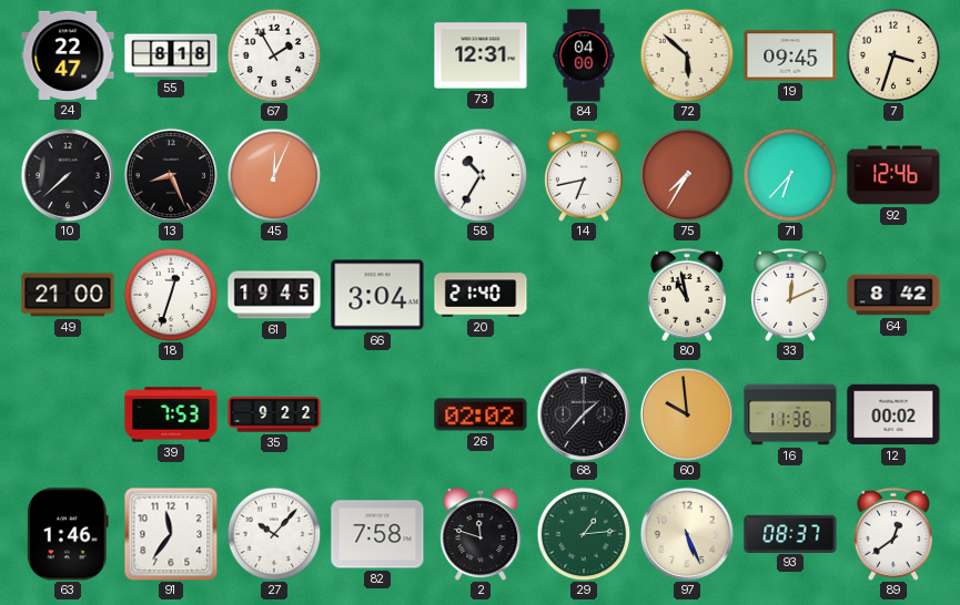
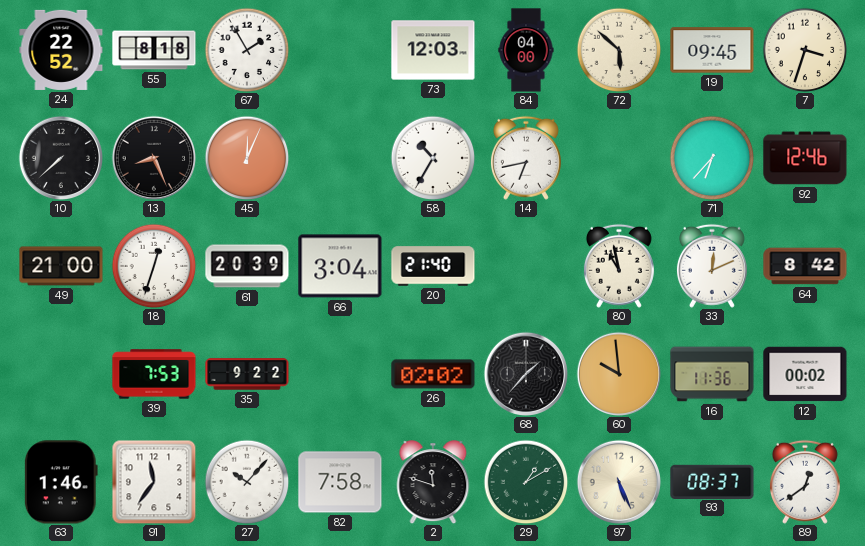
24: 22:47 -> 22:52
73: 12:31 -> 12:03
75: 7:35 -> none
61: 19:45 -> 20:39
29: 1:14 -> 1:10
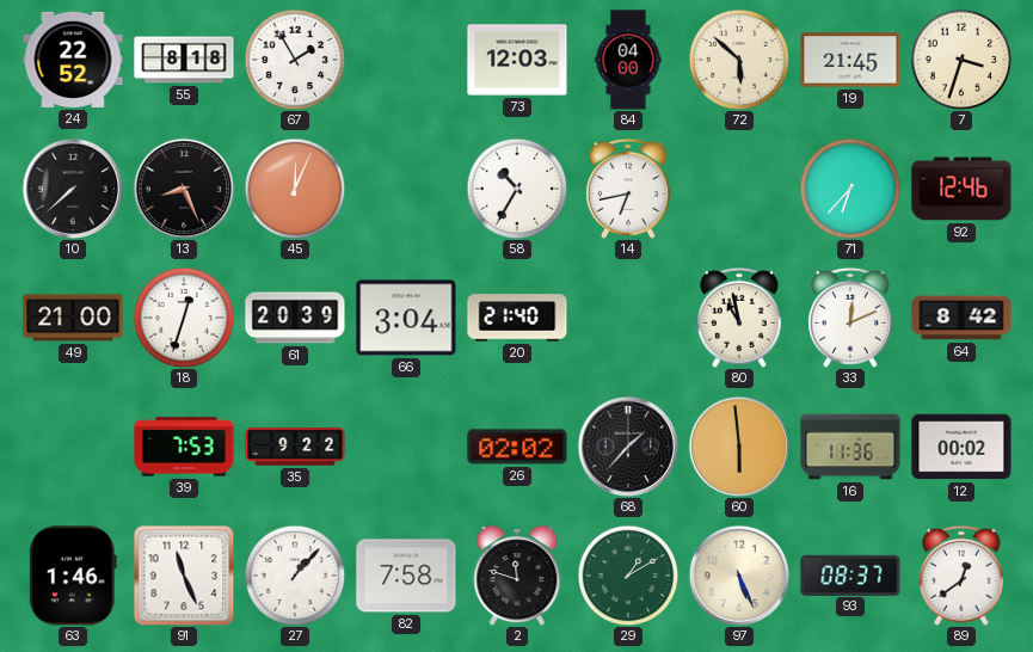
19: 09:45 -> 21:45
60: 9:59 -> 5:59
91: 11:36 -> 11:26
27: 10:07 -> 1:07
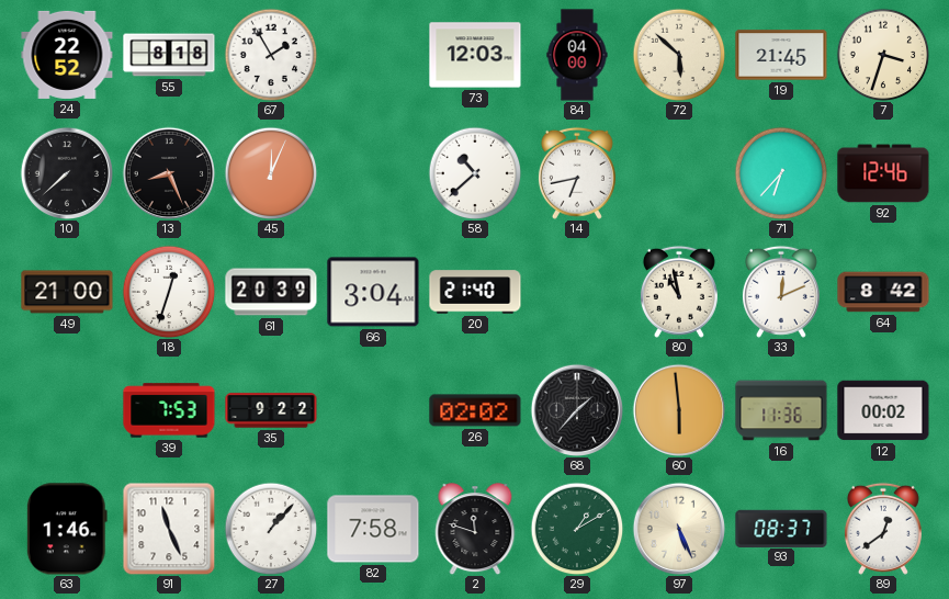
58: 10:35 -> 10:38
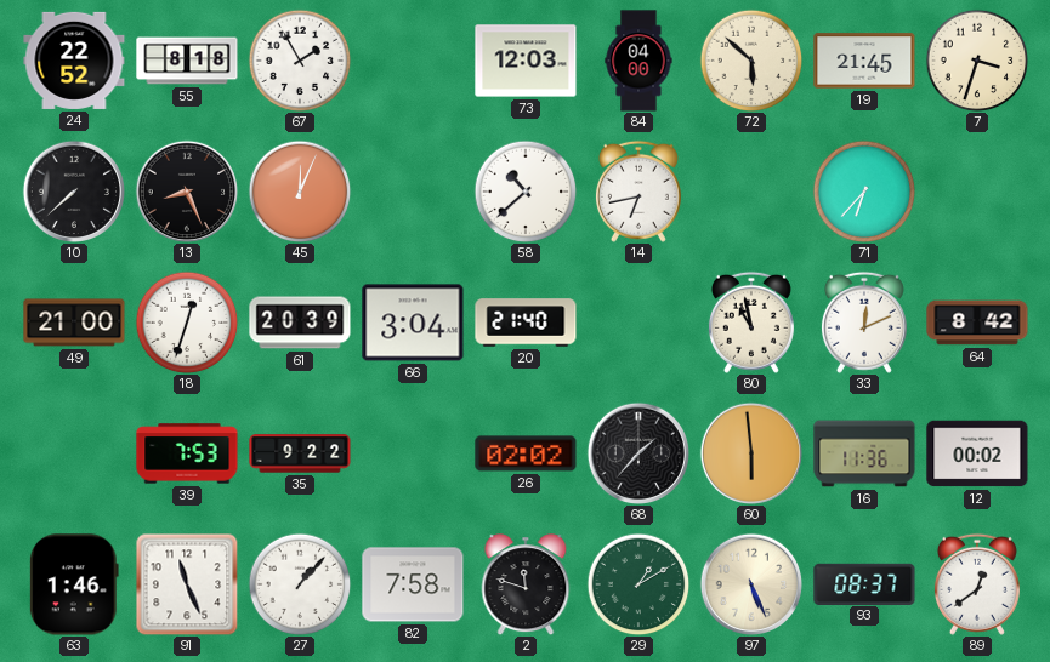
92: 12:46 -> none
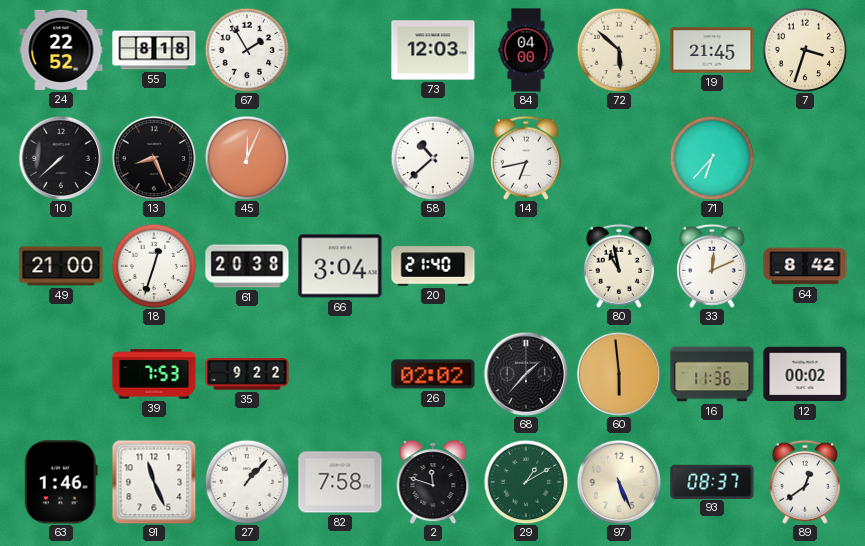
61: 20:39 -> 20:38
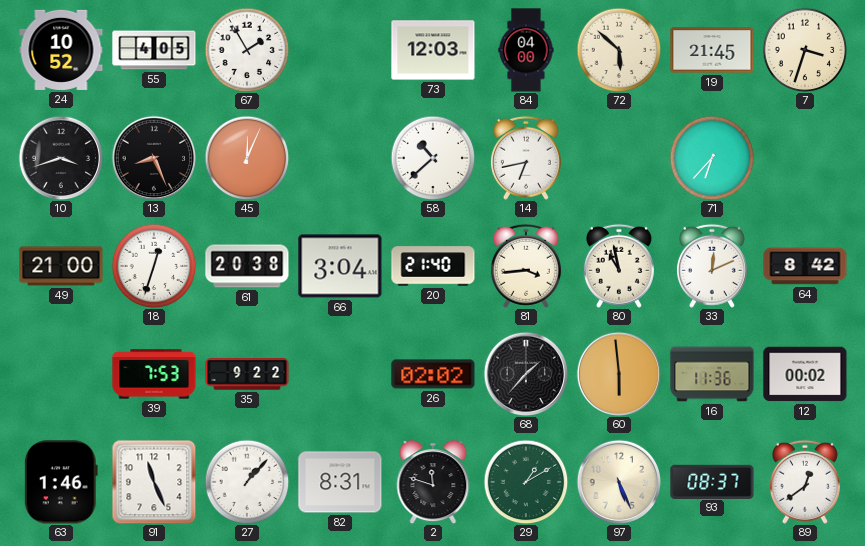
24: 22:52 -> 10:52
55: 8:18 -> 4:05
10: 7:38 -> 3:42
81: none -> 3:44
82: 7:58 -> 8:31
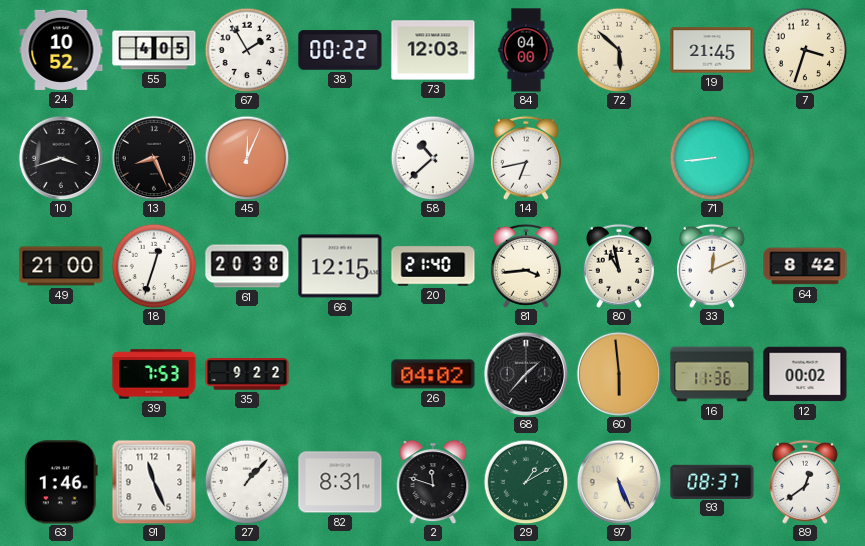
38: none -> 00:22
71: 6:37 -> 8:44
66: 3:04 -> 12:15
26: 02:02 -> 04:02
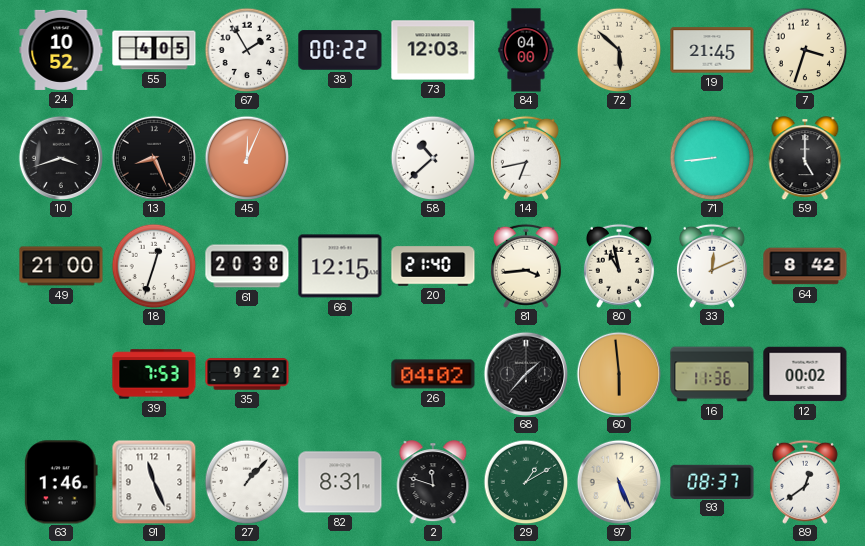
59: none -> 5:00
